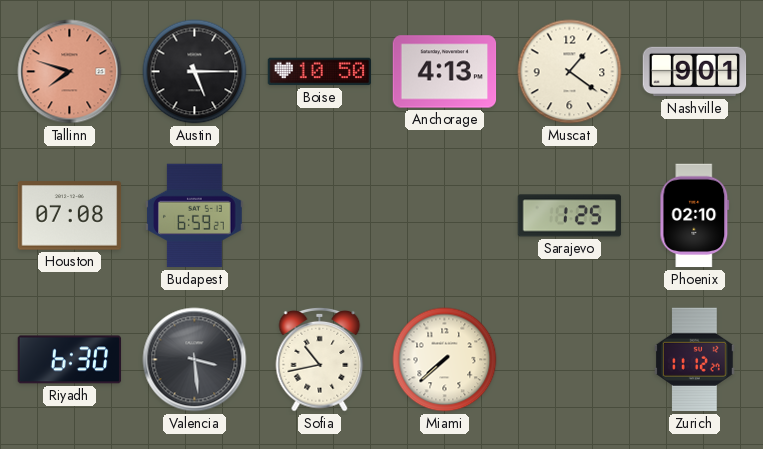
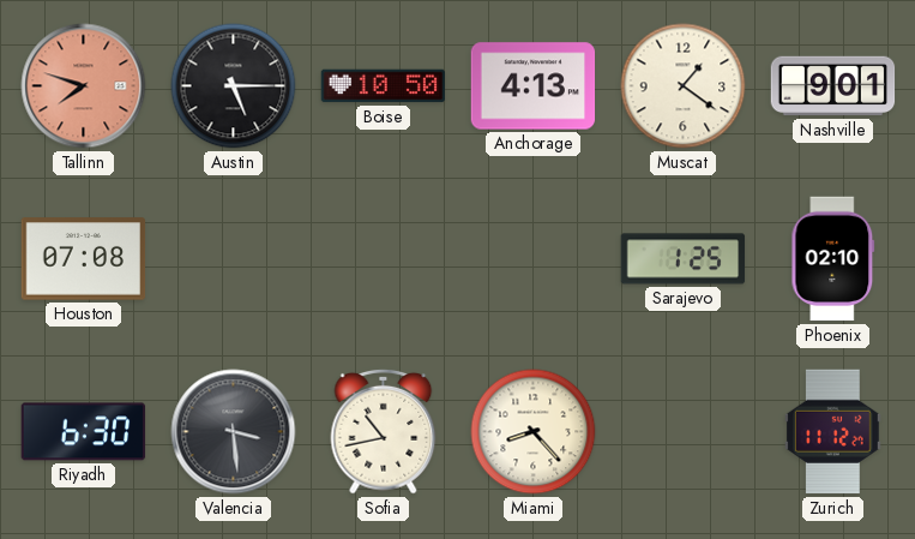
Budapest: 6:59 -> none
Miami: 7:38 -> 8:23
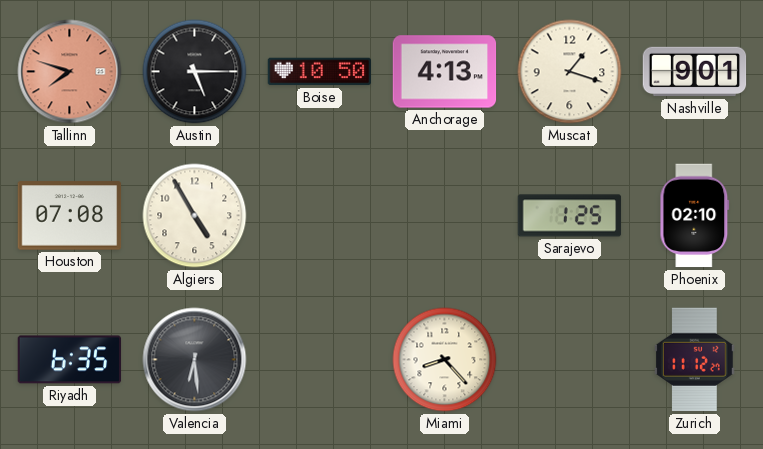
Muscat: 1:21 -> 1:18
Algiers: none -> 4:55
Riyadh: 6:30 -> 6:35
Valencia: 3:29 -> 6:29
Sofia: 10:43 -> none
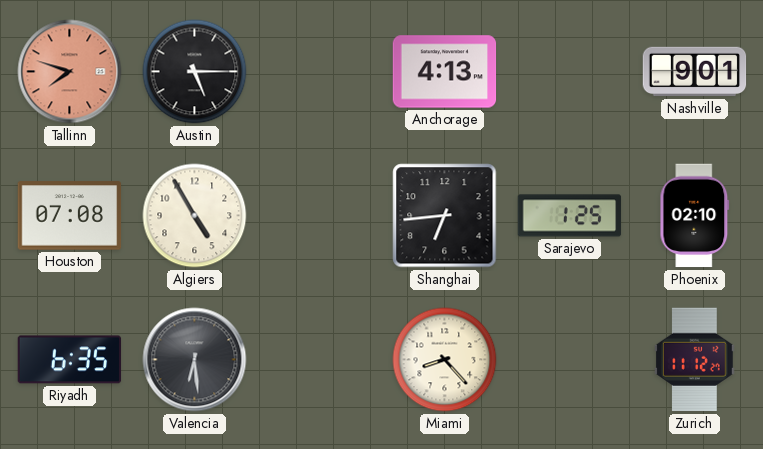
Boise: 10:50 -> none
Muscat: 1:18 -> none
Shanghai: none -> 6:44
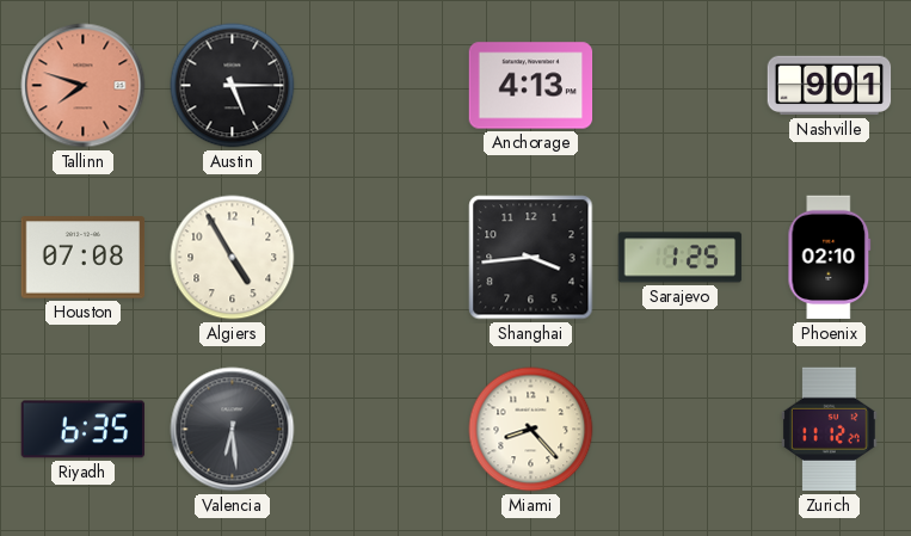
Shanghai: 6:44 -> 3:44
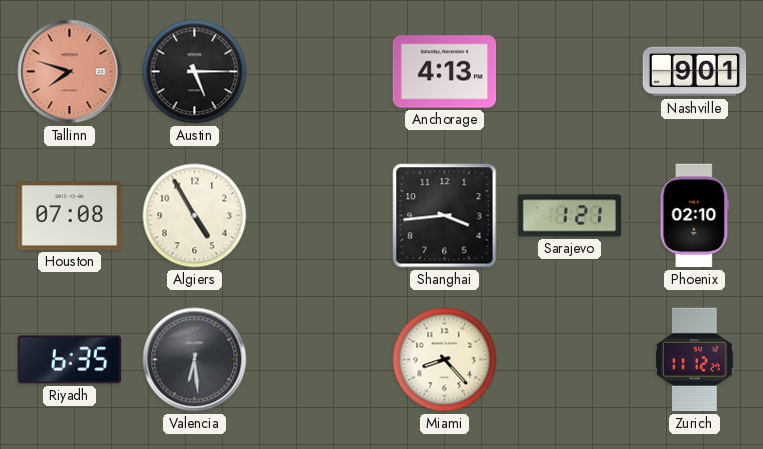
Sarajevo: 1:25 -> 1:21
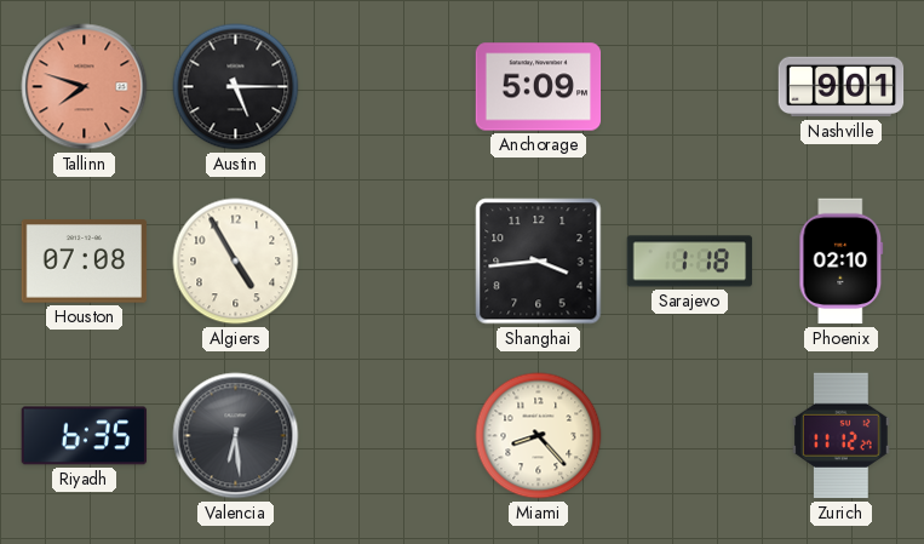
Anchorage: 4:13 -> 5:09
Sarajevo: 1:21 -> 1:18
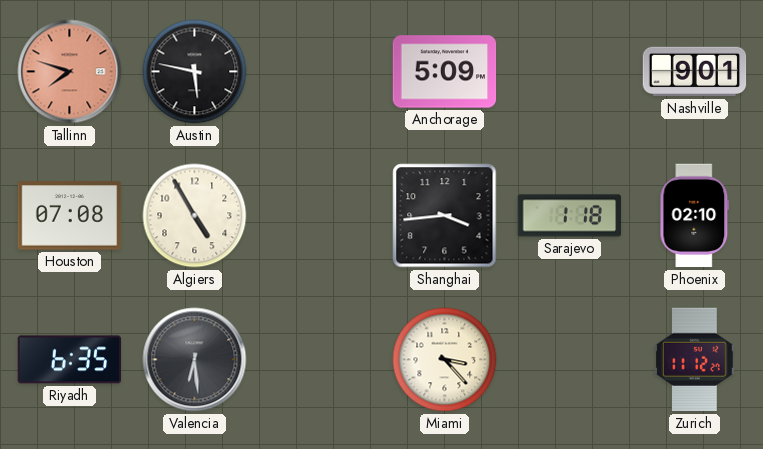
Austin: 5:15 -> 5:47
Miami: 8:23 -> 3:23
